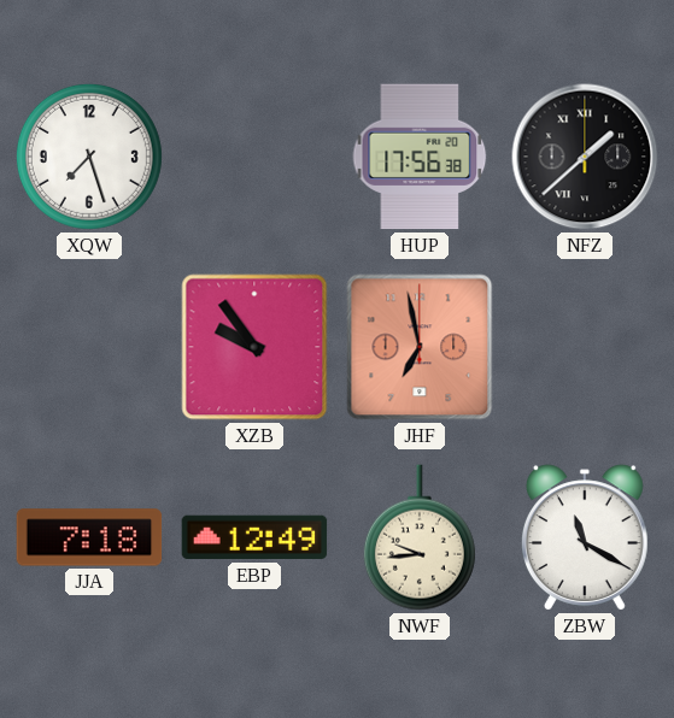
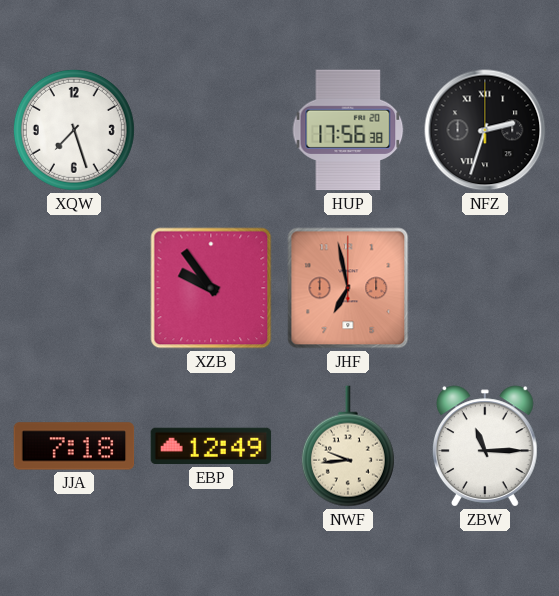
NFZ: 1:38 -> 2:33
ZBW: 11:20 -> 11:15
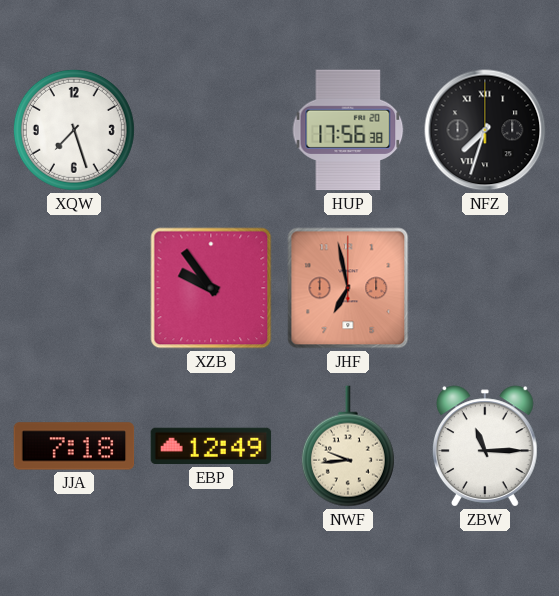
NFZ: 2:33 -> 7:33
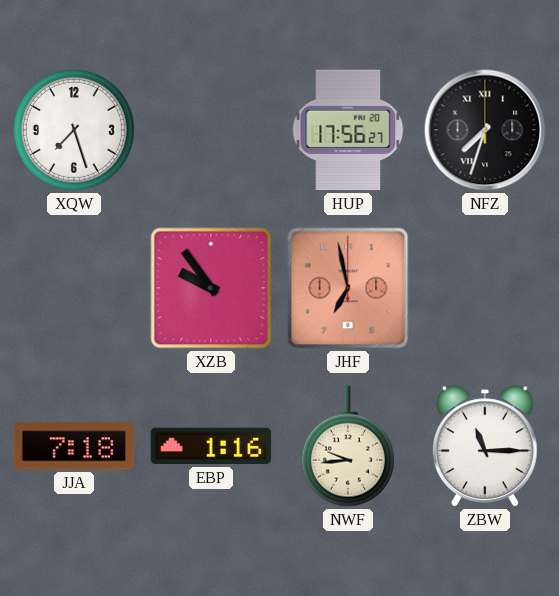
HUP: 17:56:38 -> 17:56:27
EBP: 12:49 -> 1:16
